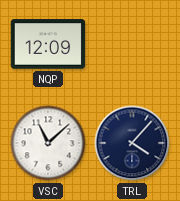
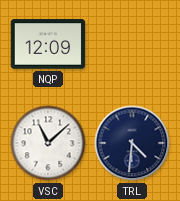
TRL: 4:07 -> 4:31
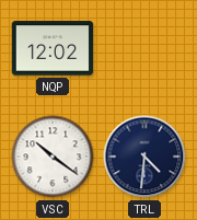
NQP: 12:09 -> 12:02
VSC: 11:08 -> 10:21
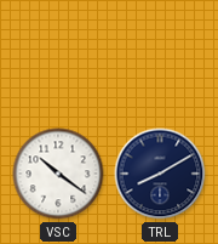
NQP: 12:02 -> none
TRL: 4:31 -> 8:10
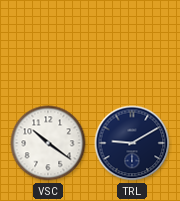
TRL: 8:10 -> 9:10
